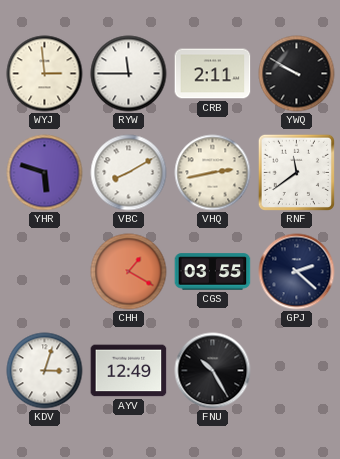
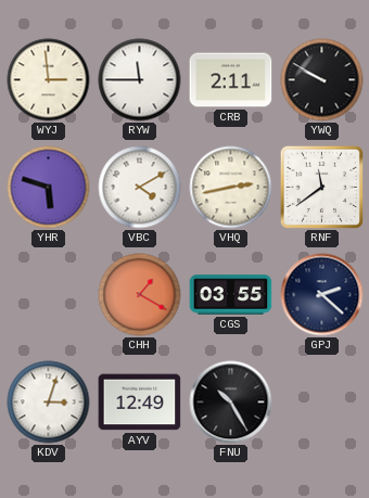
VBC: 8:10 -> 4:10
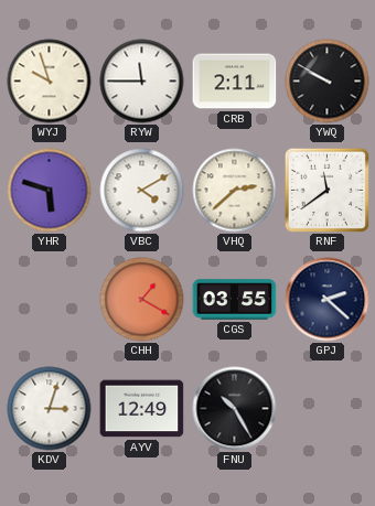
WYJ: 2:59 -> 9:57
VHQ: 2:43 -> 2:38
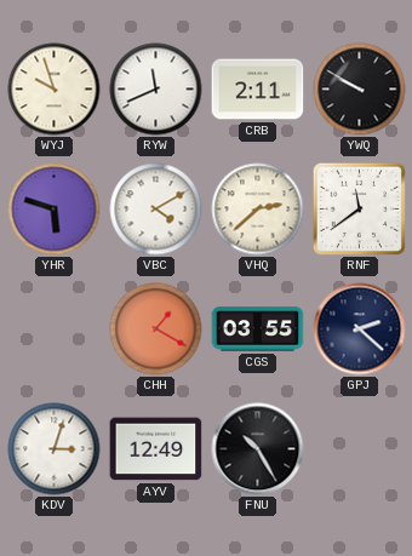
RYW: 11:45 -> 11:41
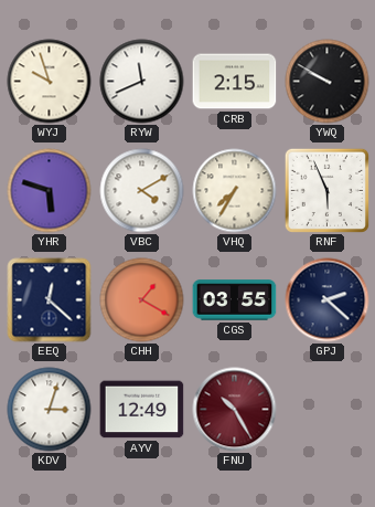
CRB: 2:11 -> 2:15
VHQ: 2:38 -> 7:35
RNF: 11:39 -> 5:56
EEQ: none -> 12:22
FNU dial: black -> burgundy
